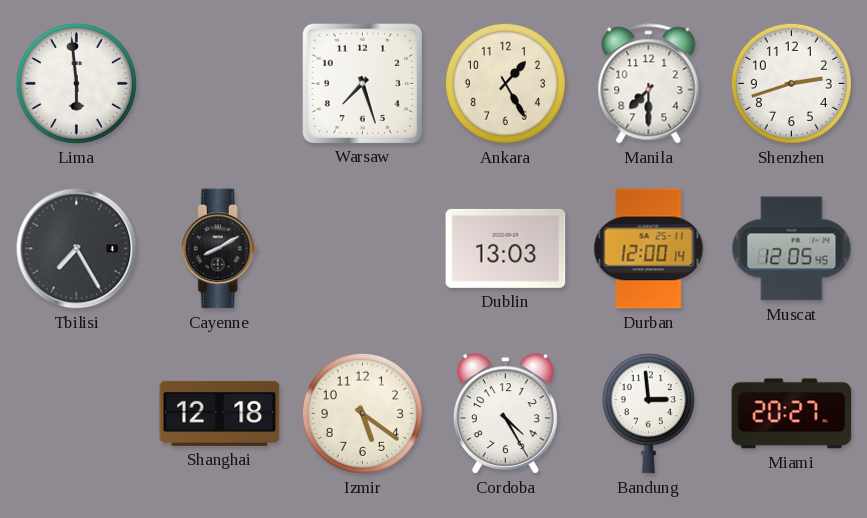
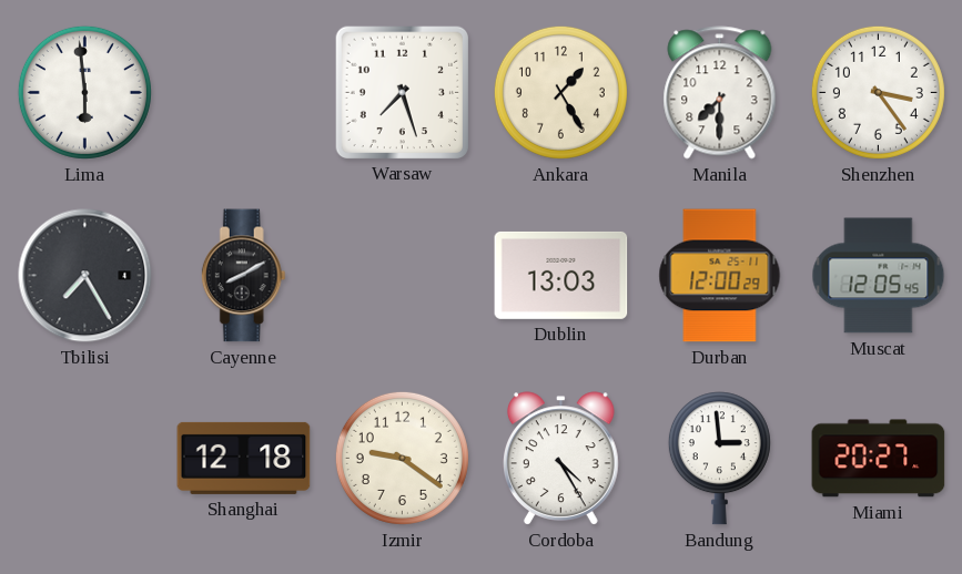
Shenzhen: 2:42 -> 3:24
Durban: 12:00:14 -> 12:00:29
Izmir: 5:21 -> 9:21
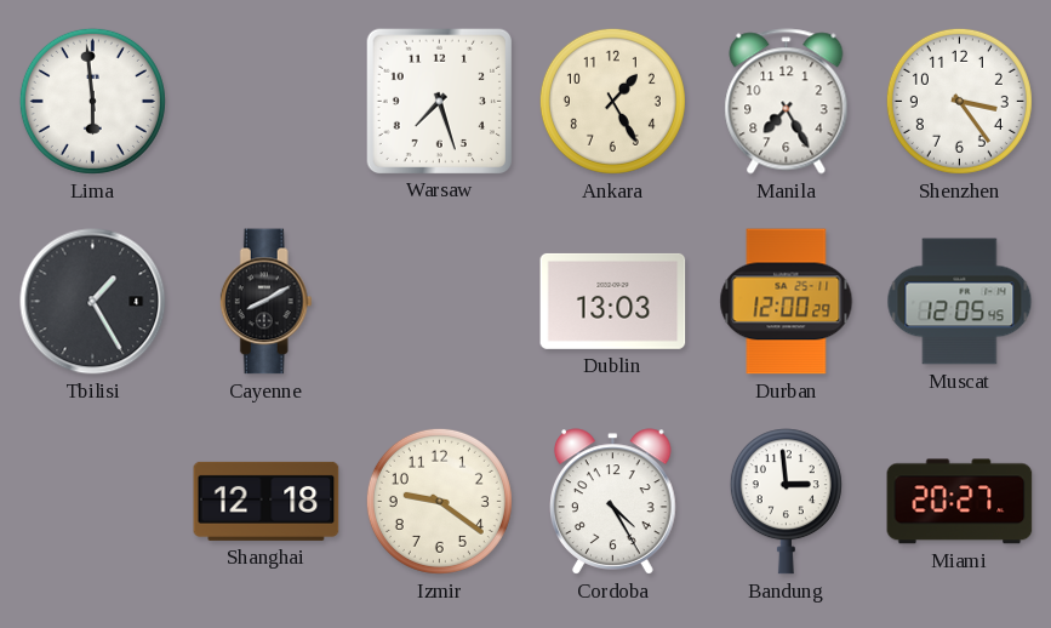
Manila: 7:30 -> 7:25
Tbilisi: 7:25 -> 1:25
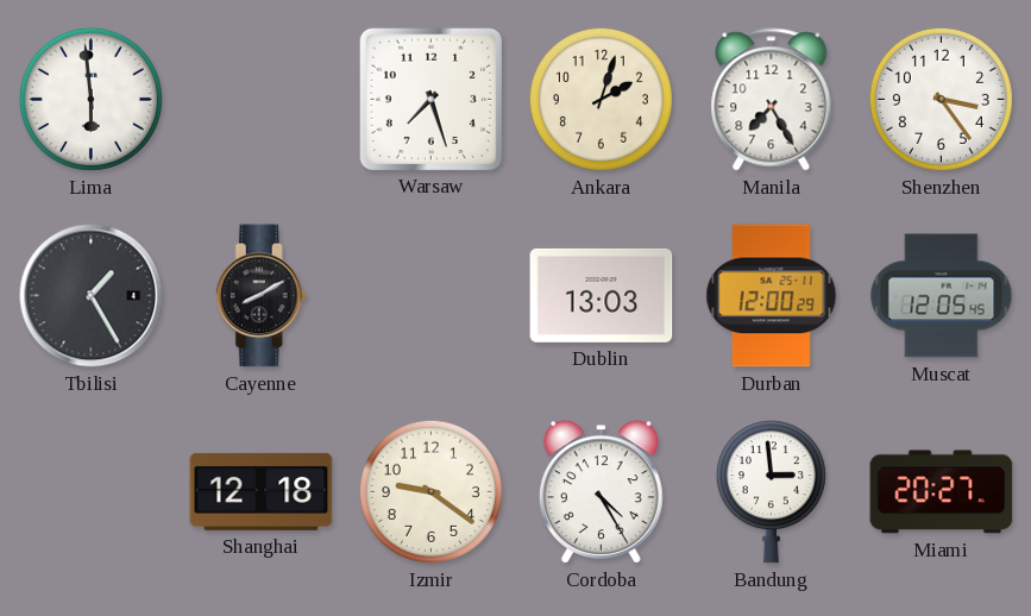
Ankara: 1:25 -> 2:03
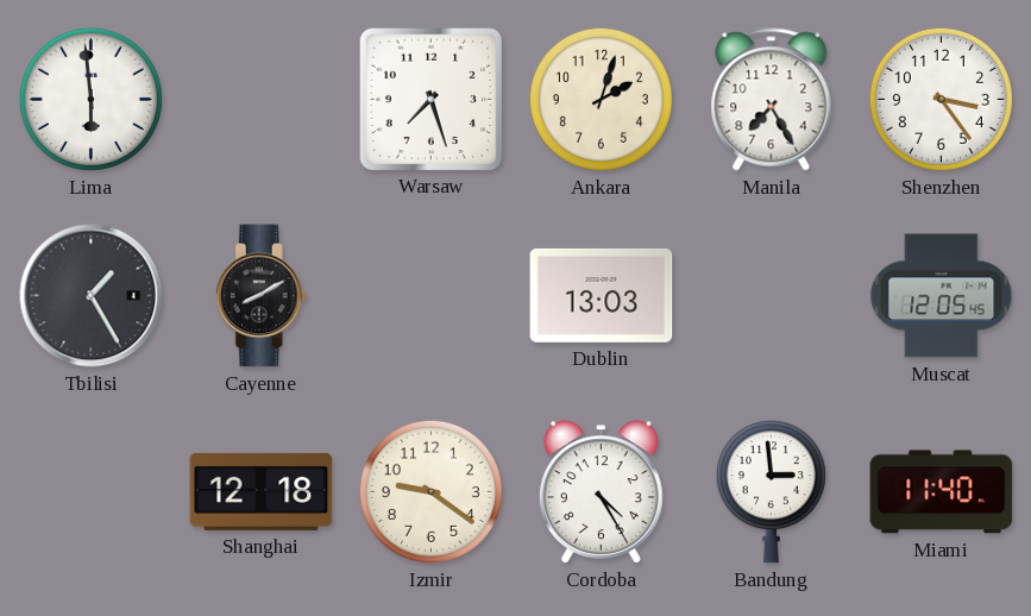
Durban: 12:00 -> none
Miami: 20:27 -> 11:40
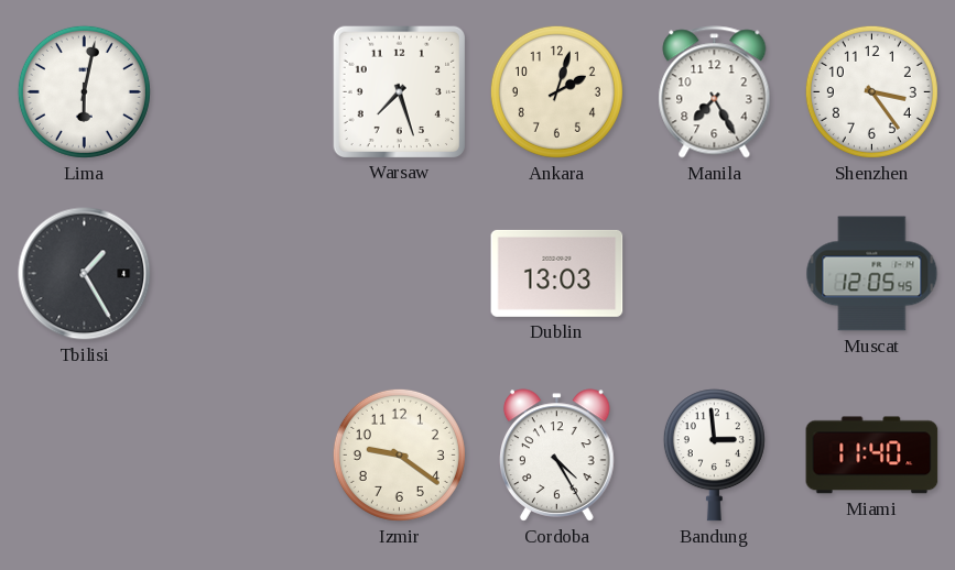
Lima: 5:59 -> 6:02
Cayenne: 8:10 -> none
Shanghai: 12:18 -> none
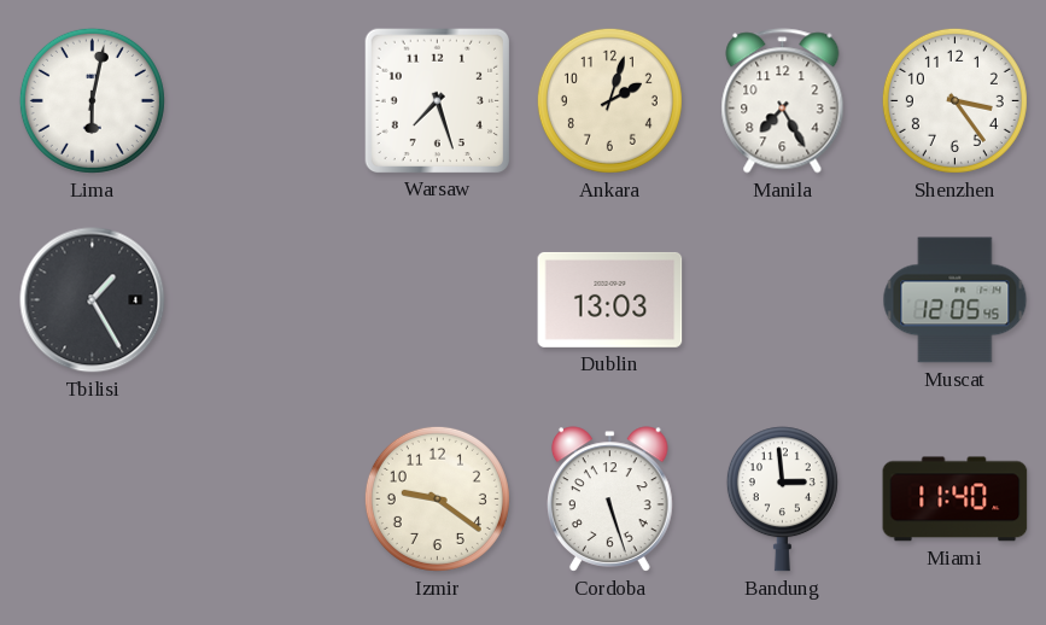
Cordoba: 4:25 -> 5:27
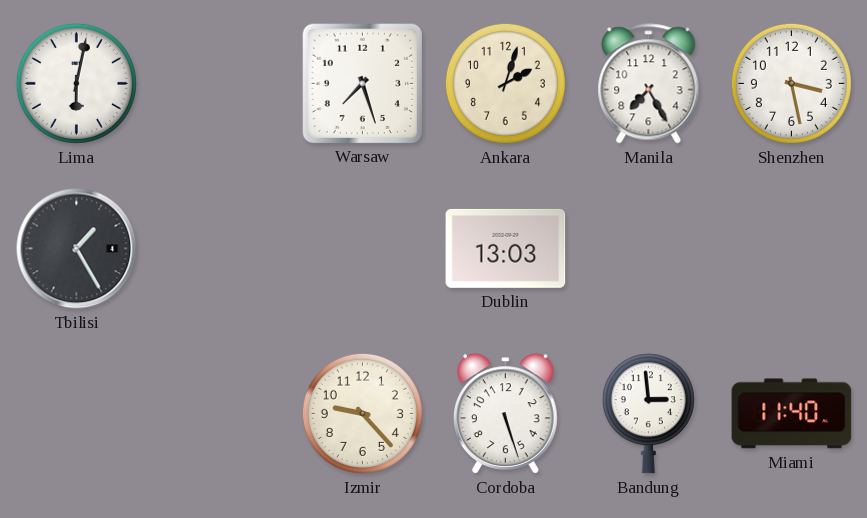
Shenzhen: 3:24 -> 3:28
Muscat: 12:05 -> none
Izmir: 9:21 -> 9:23
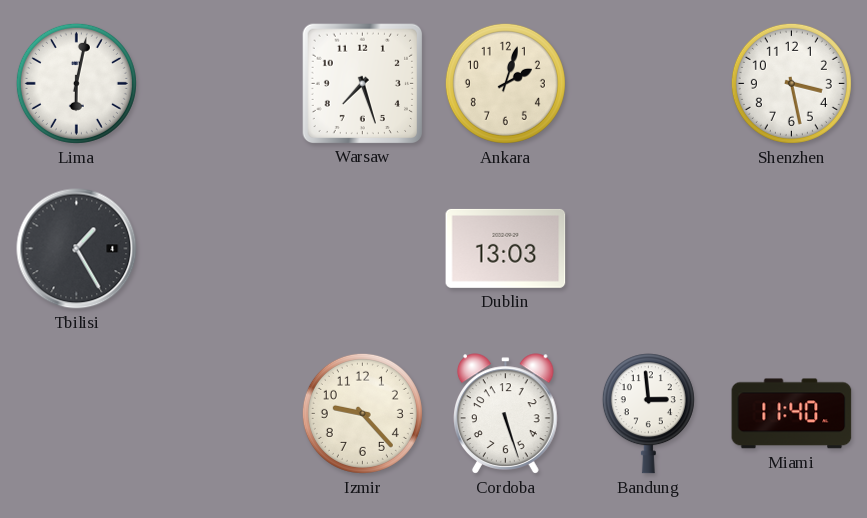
Manila: 7:25 -> none
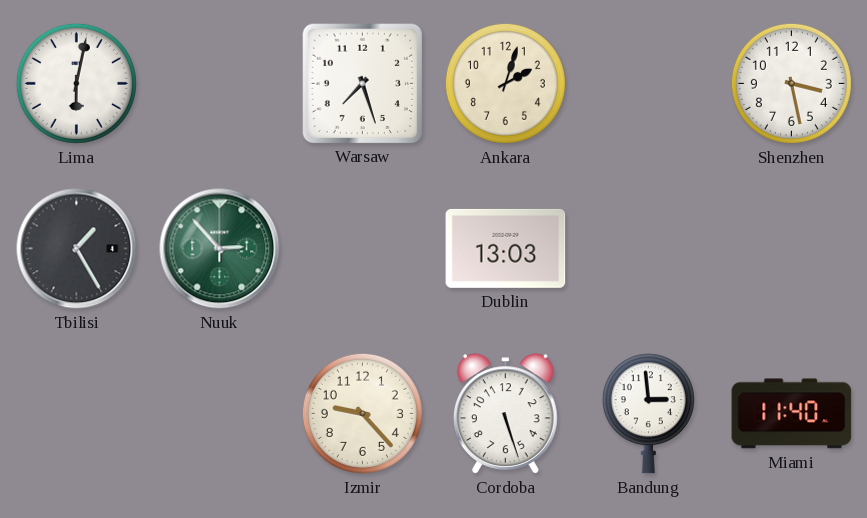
Nuuk: none -> 2:53
